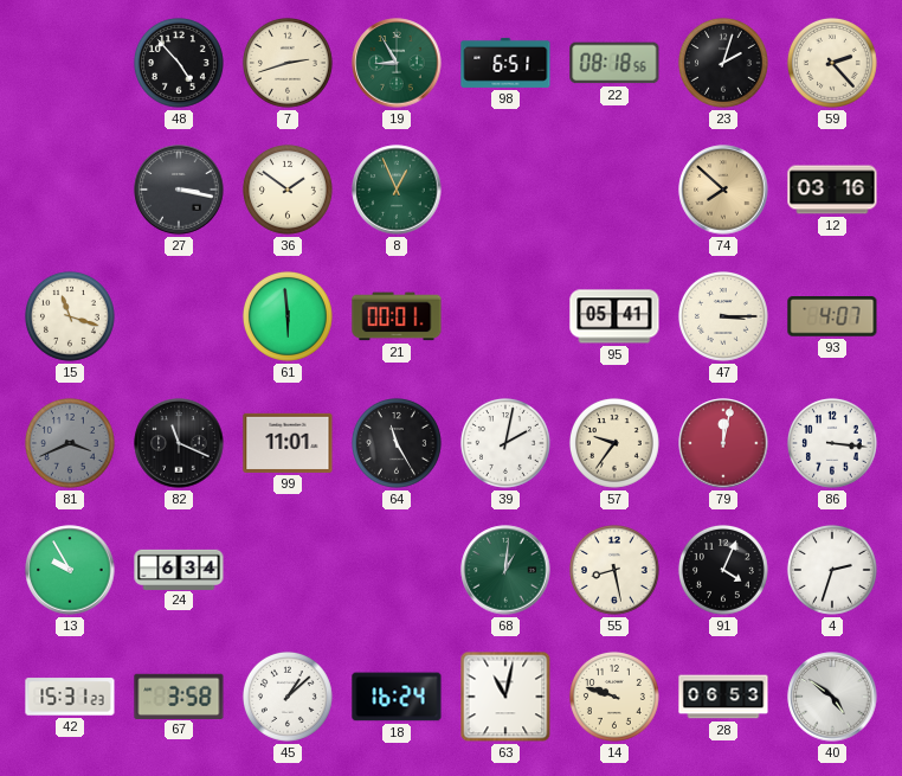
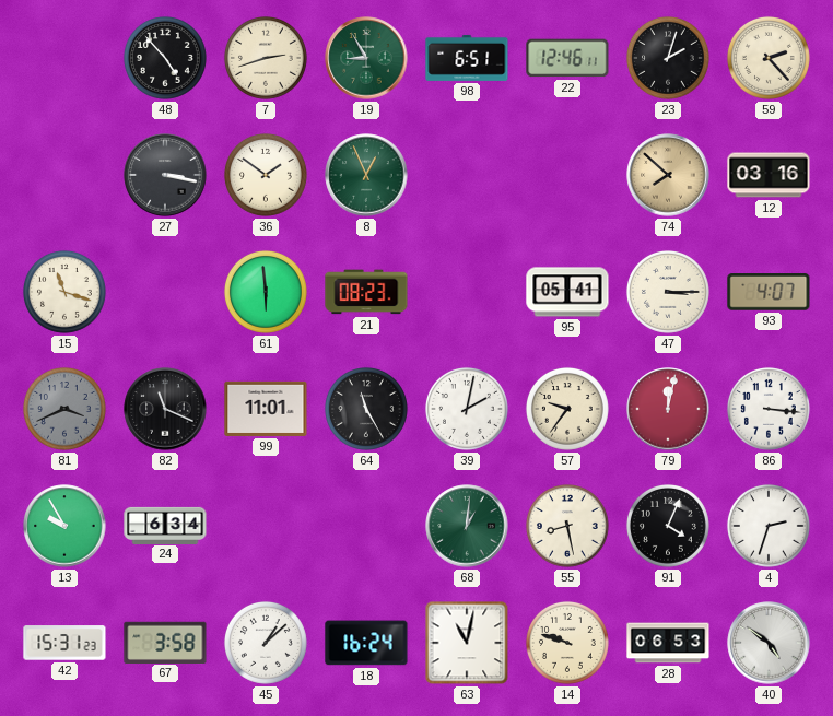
22: 08:18 -> 12:46
21: 00:01 -> 08:23
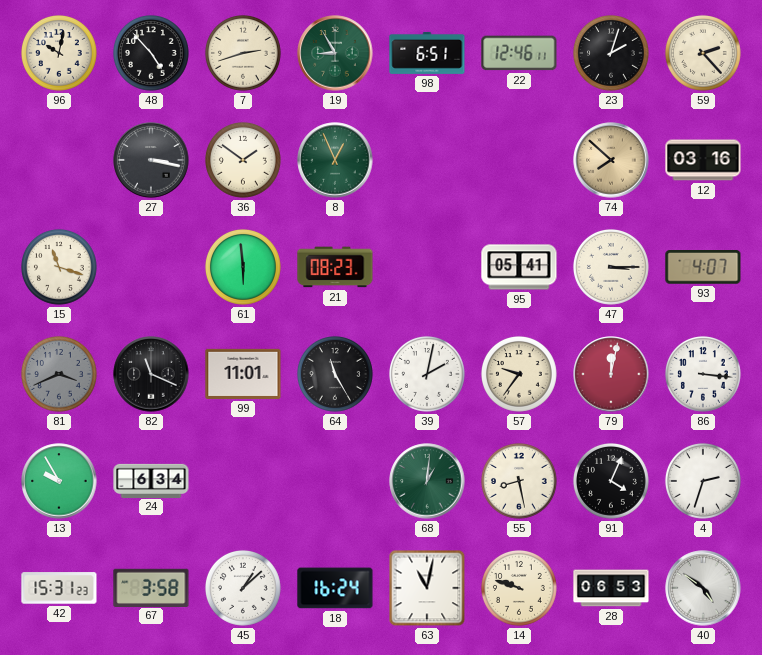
96: none -> 10:02
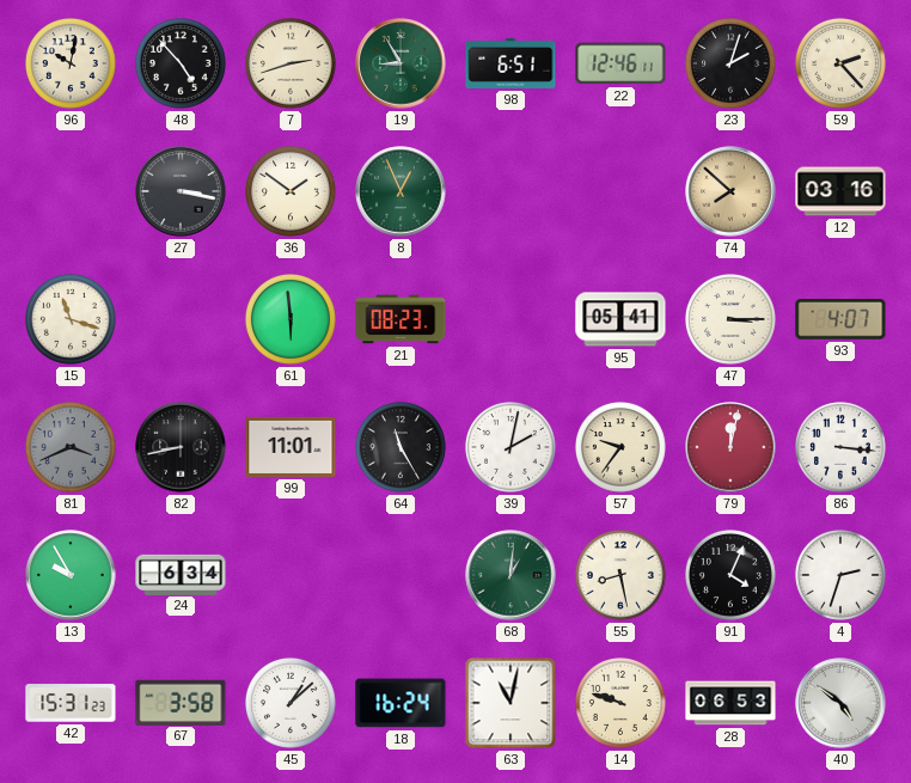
82: 11:19 -> 8:43
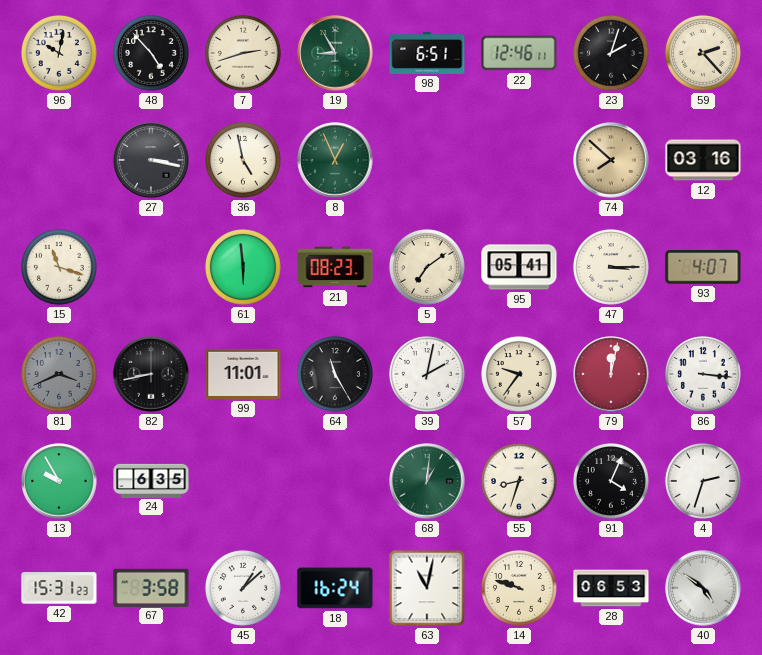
36: 1:51 -> 4:58
5: none -> 7:09
24: 6:34 -> 6:35
55: 8:28 -> 8:33
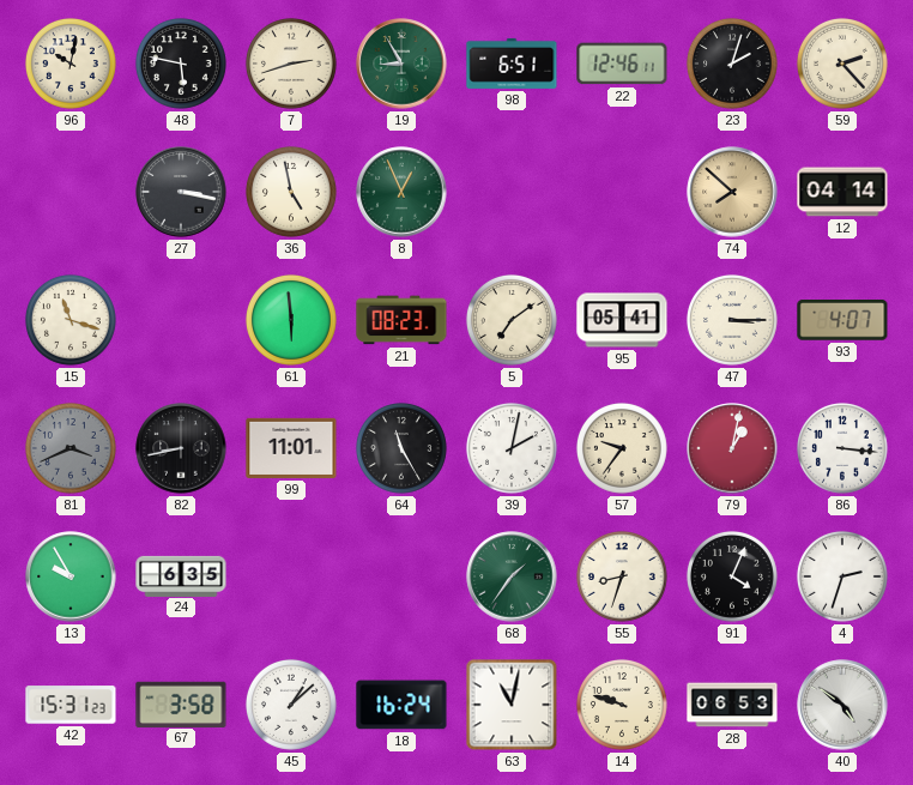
48: 4:53 -> 5:47
12: 03:16 -> 04:14
79: 12:02 -> 1:02
68: 1:01 -> 1:36
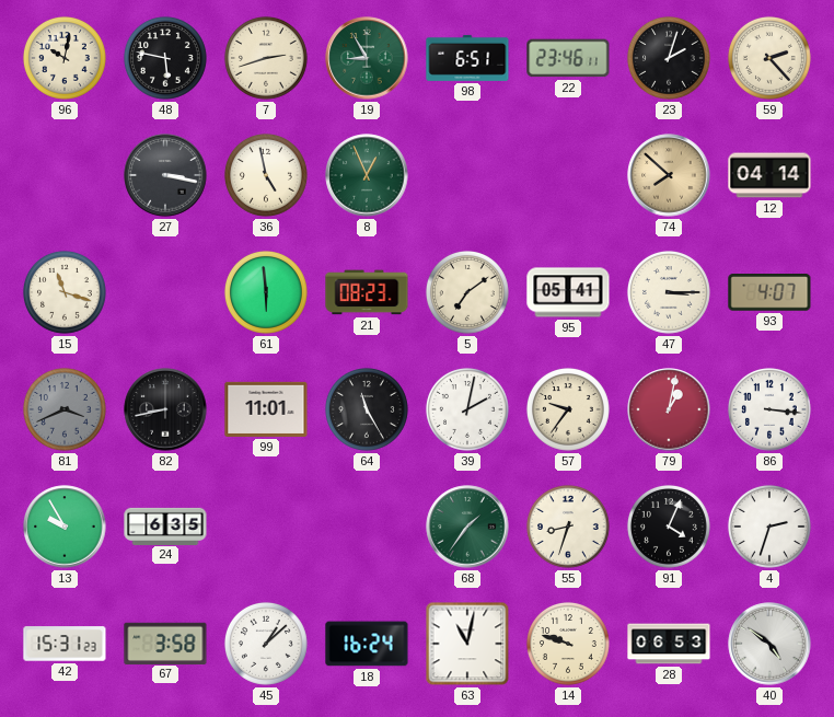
22: 12:46 -> 23:46
